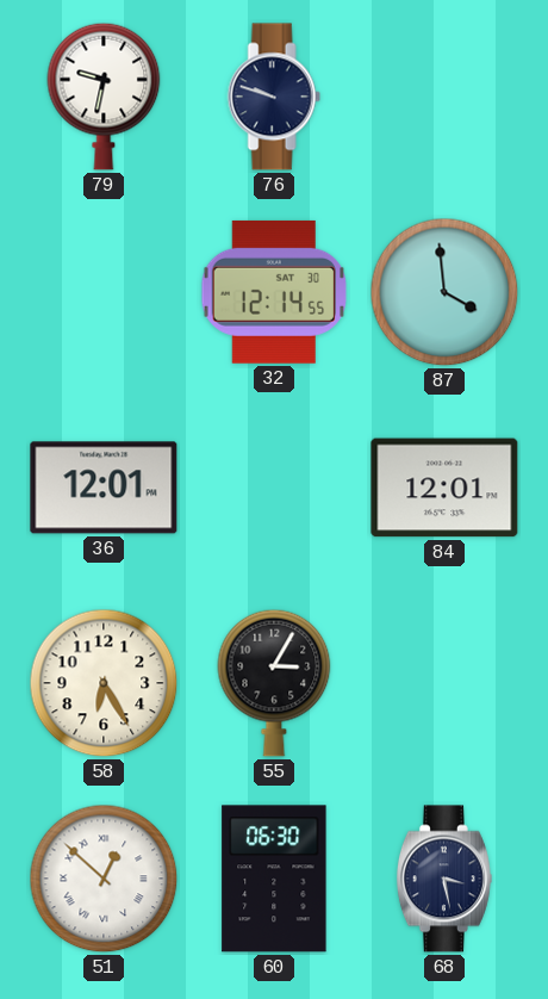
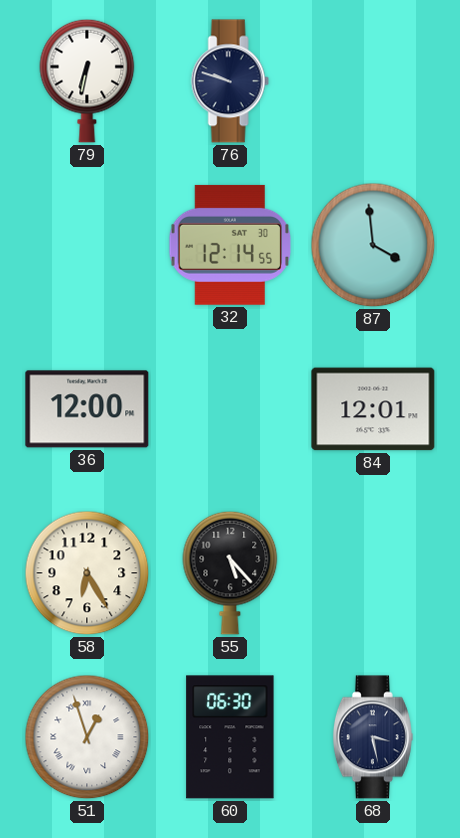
79: 9:32 -> 6:32
36: 12:01 -> 12:00
55: 3:05 -> 5:23
51: 12:52 -> 12:57
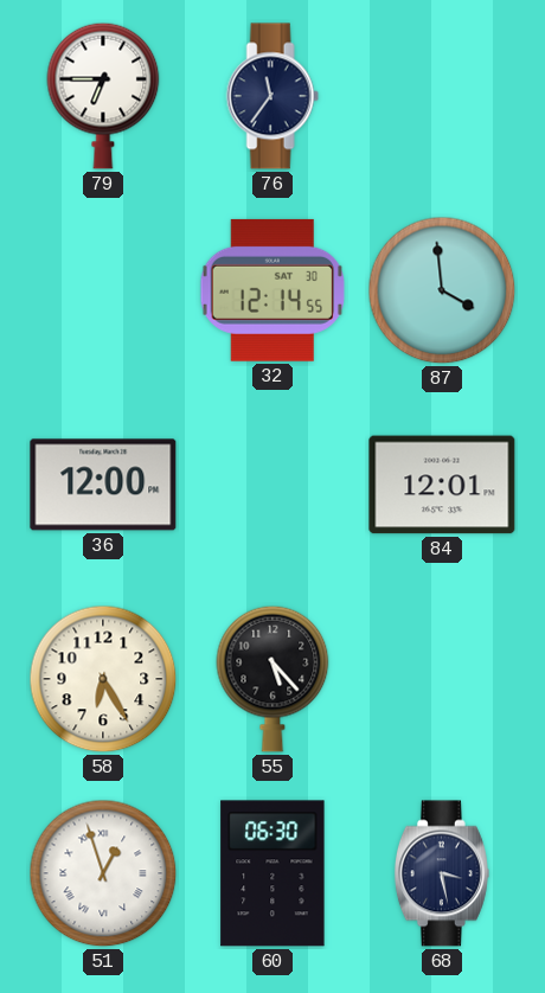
79: 6:32 -> 6:45
76: 9:48 -> 11:36
